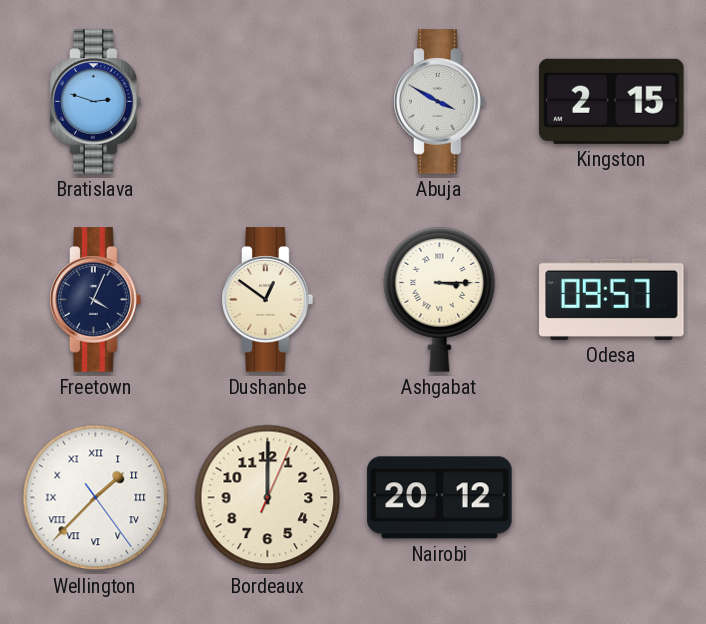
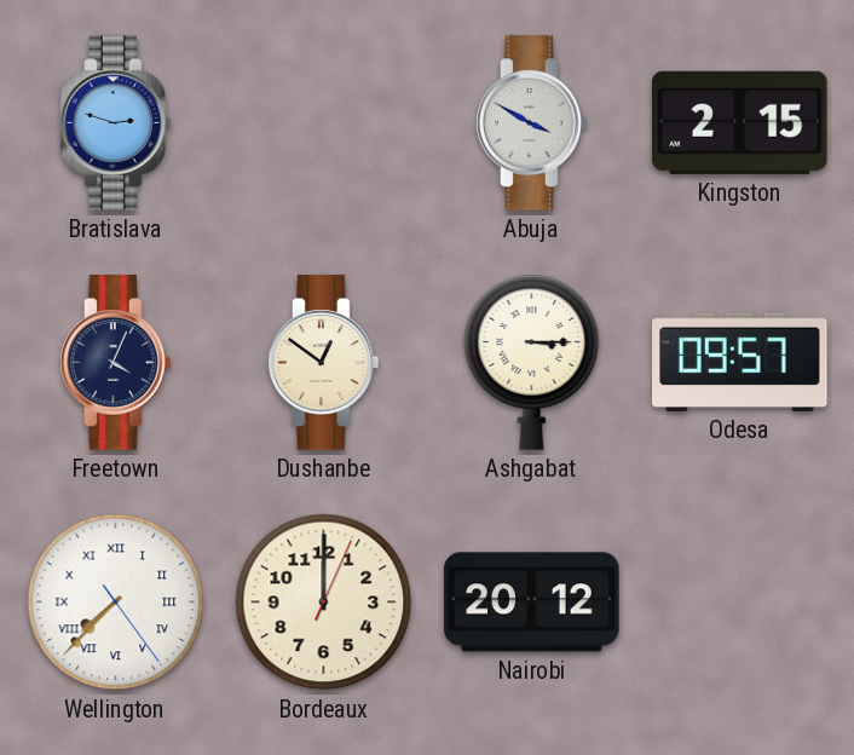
Wellington: 1:37 -> 7:37
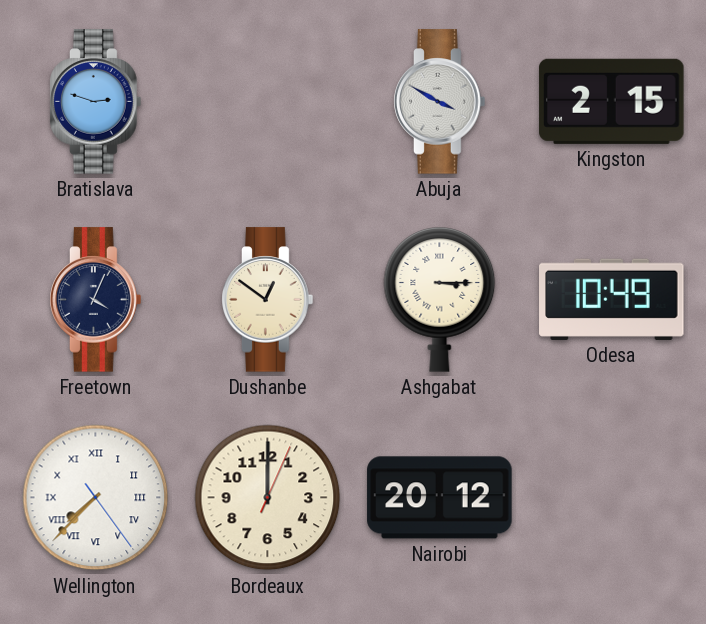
Odesa: 09:57 -> 10:49
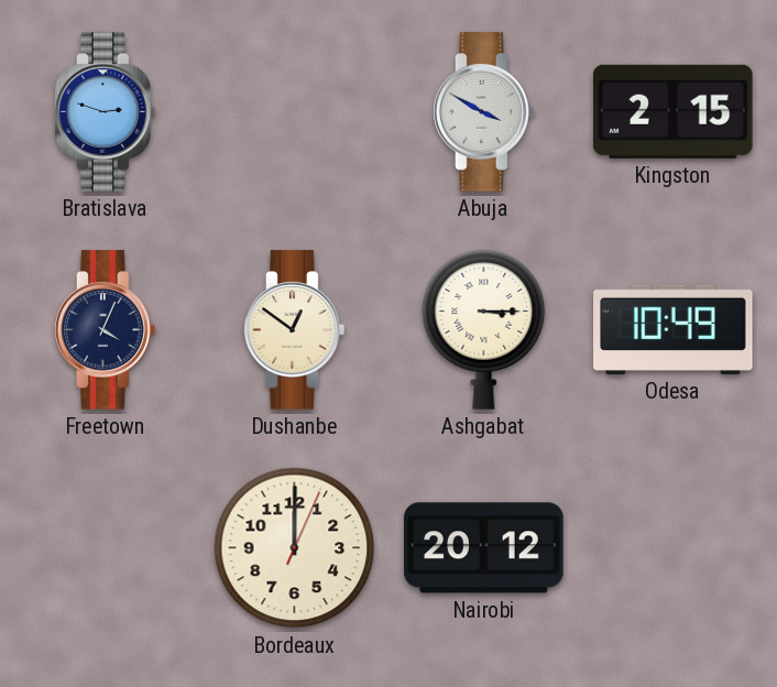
Wellington: 7:37 -> none
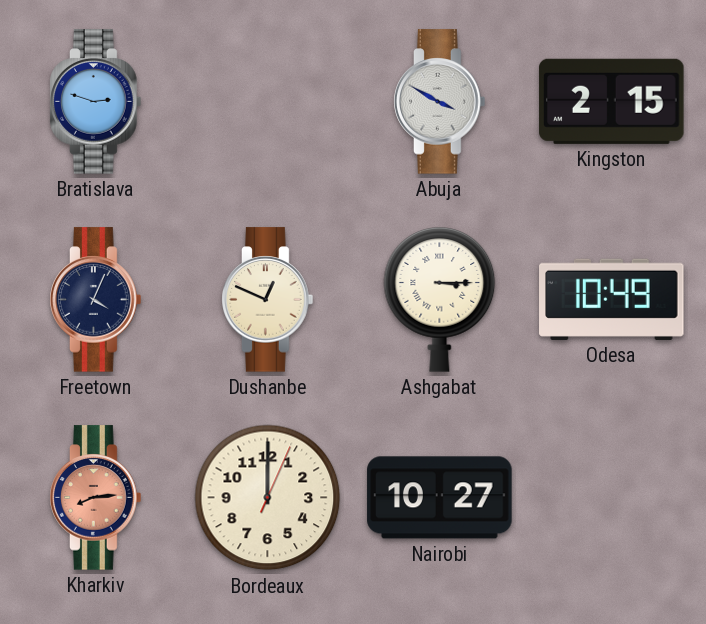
Dushanbe: 12:51 -> 12:49
Kharkiv: none -> 8:14
Nairobi: 20:12 -> 10:27
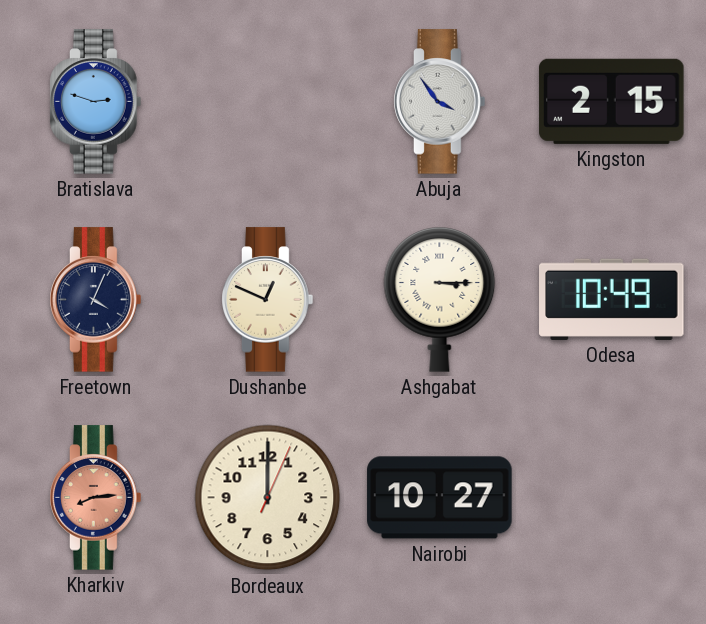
Abuja: 3:50 -> 3:54
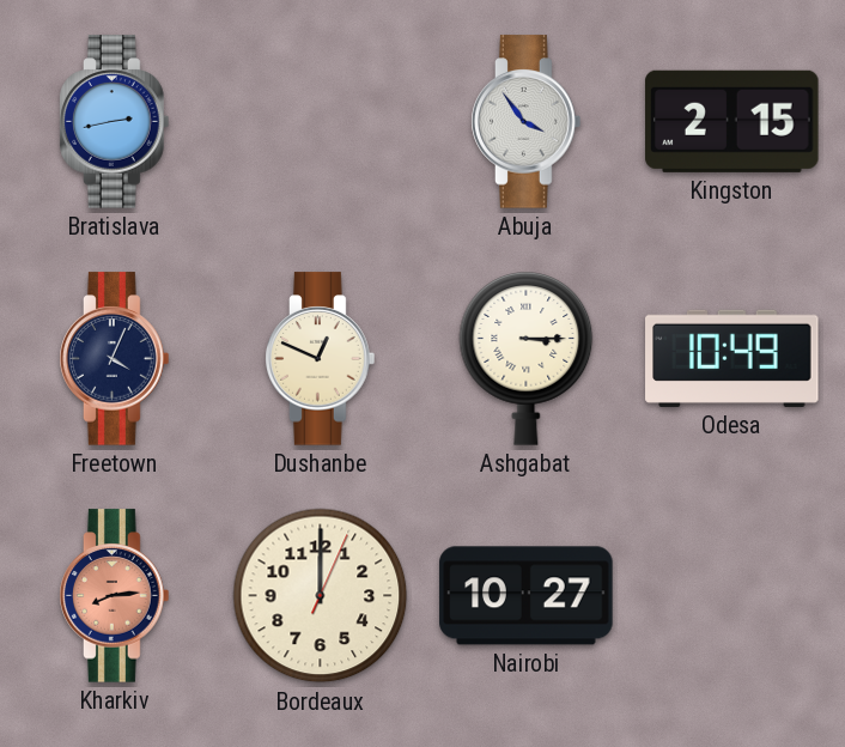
Bratislava: 2:48 -> 2:43
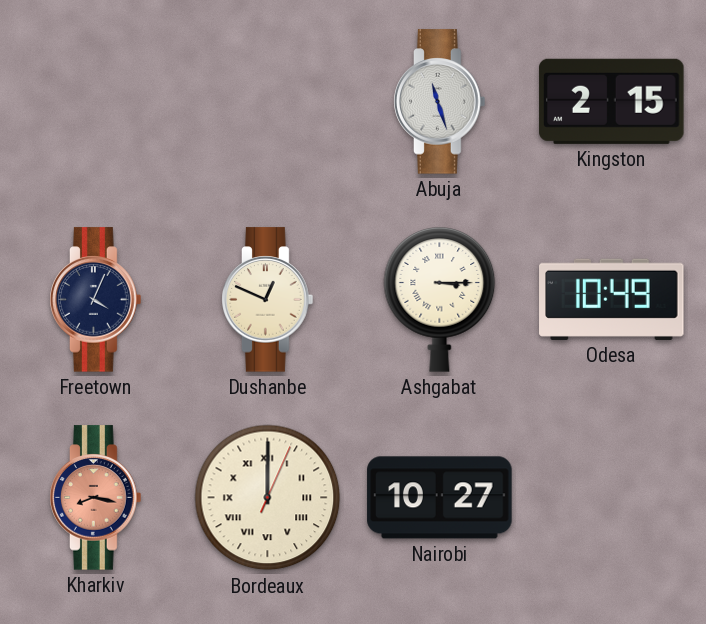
Bratislava: 2:43 -> none
Abuja: 3:54 -> 11:27
Kharkiv: 8:14 -> 8:17
Bordeaux numerals: Arabic -> Roman
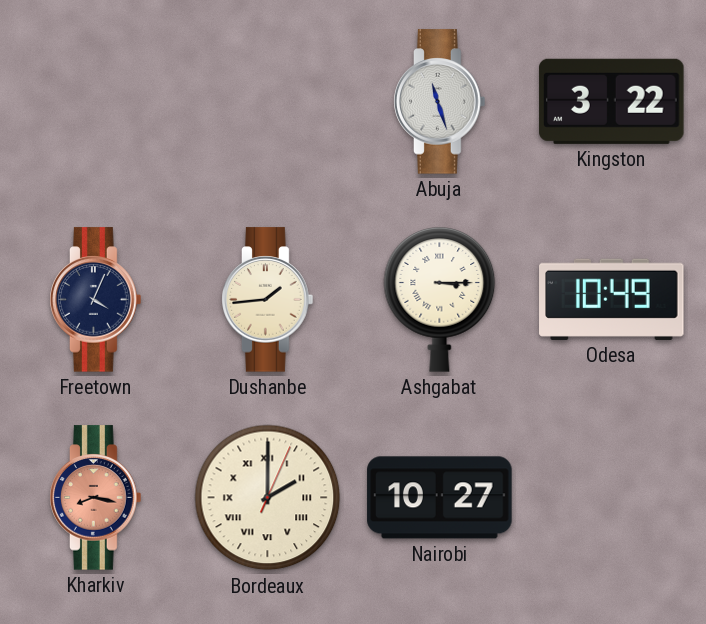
Kingston: 2:15 -> 3:22
Dushanbe: 12:49 -> 1:44
Bordeaux: 12:00 -> 2:00
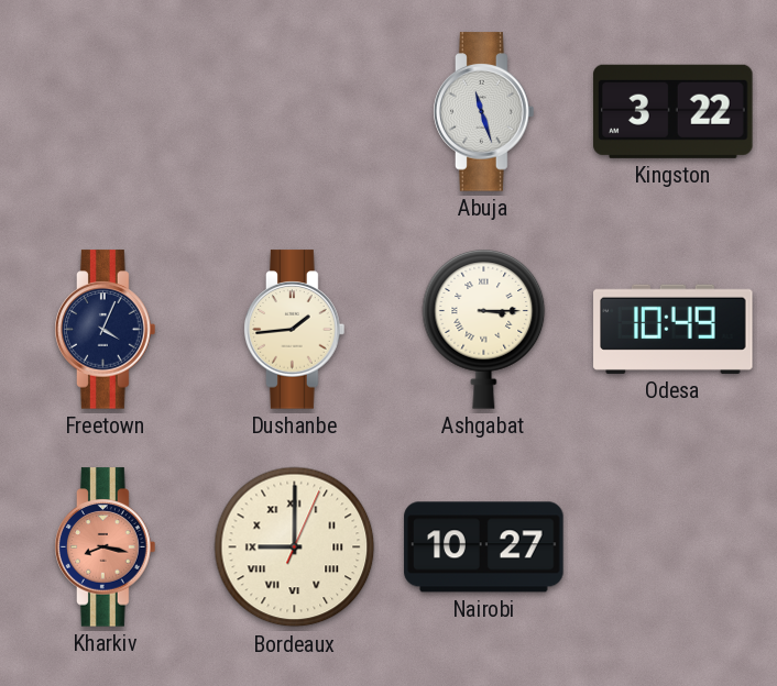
Bordeaux: 2:00 -> 9:00
